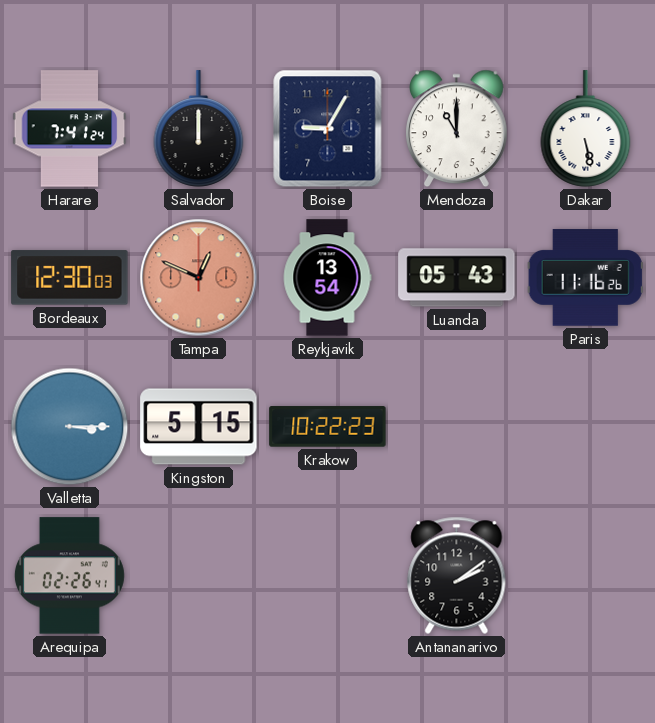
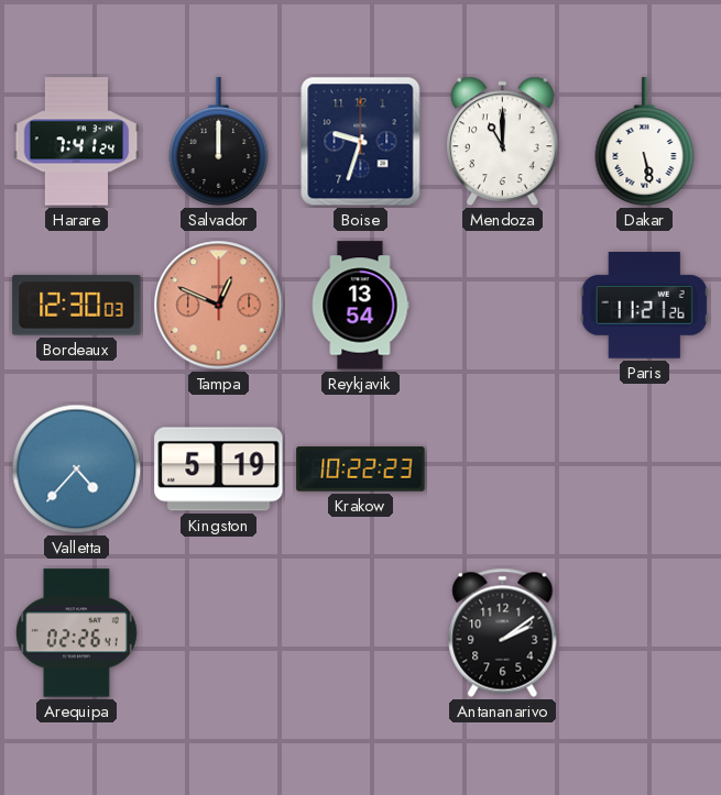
Boise: 9:05 -> 9:33
Luanda: 05:43 -> none
Paris: 11:16 -> 11:21
Valletta: 3:15 -> 4:37
Kingston: 5:15 -> 5:19
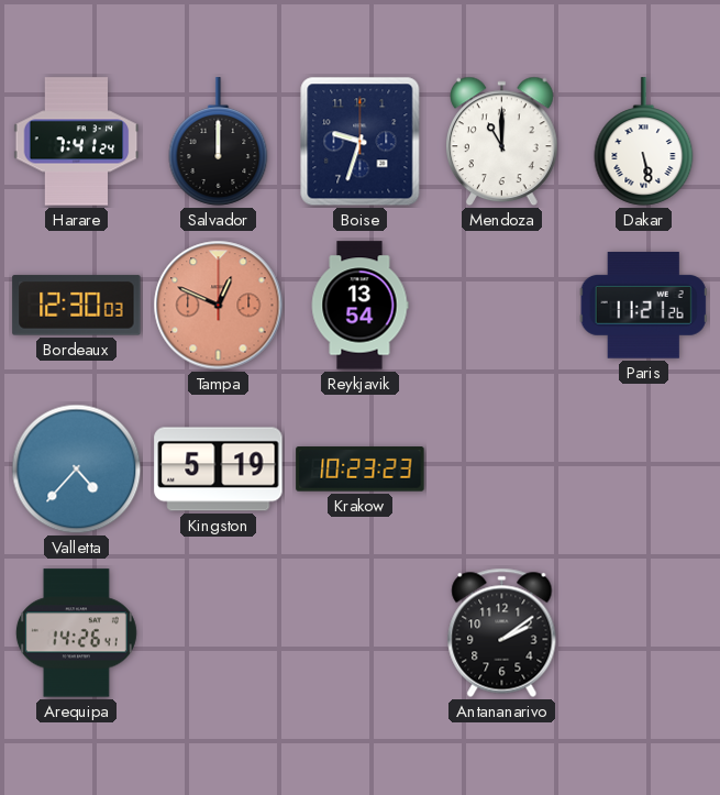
Krakow: 10:22 -> 10:23
Arequipa: 02:26 -> 14:26
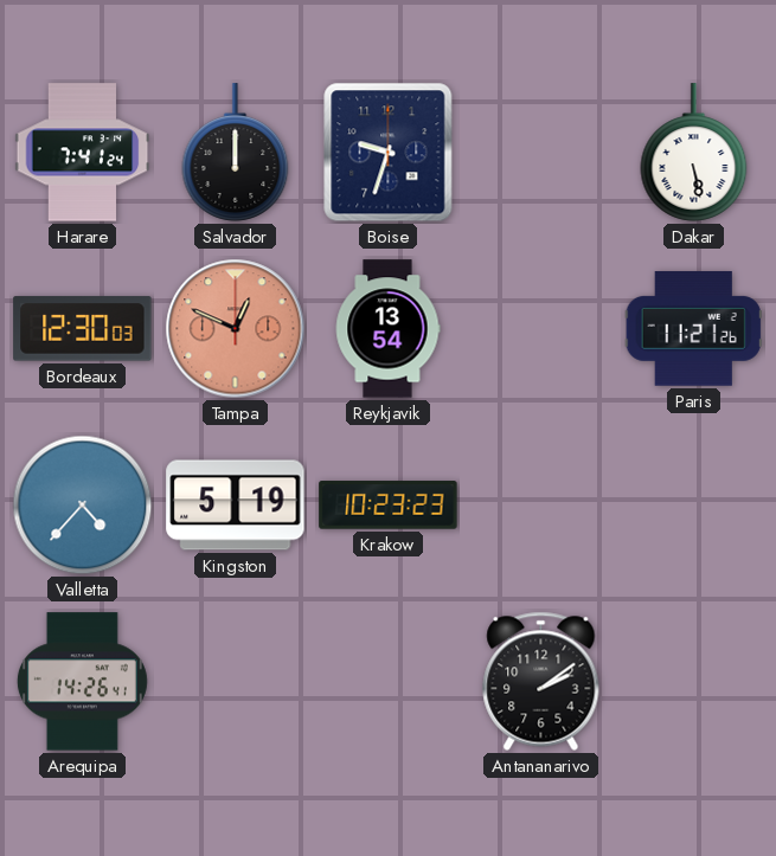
Mendoza: 11:00 -> none
